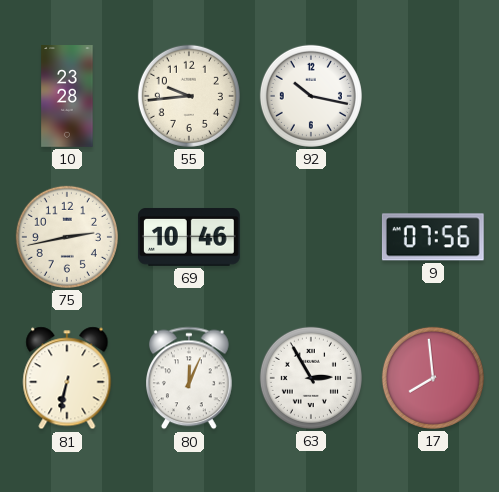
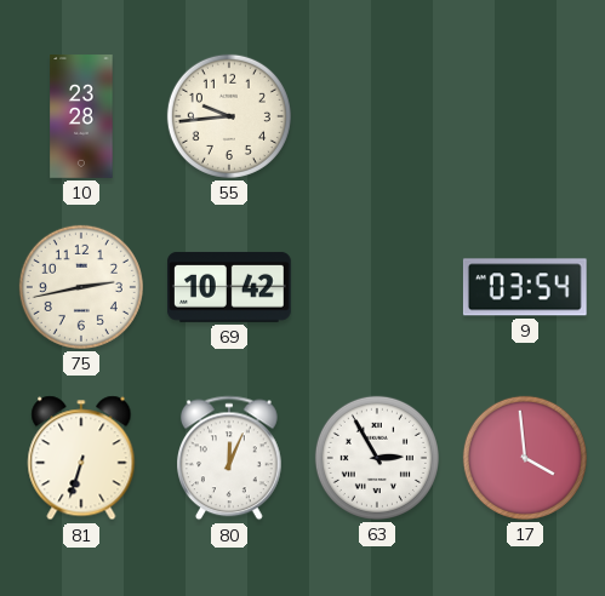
92: 10:17 -> none
69: 10:46 -> 10:42
9: 07:56 -> 03:54
81: 6:32 -> 6:33
17: 7:59 -> 3:59
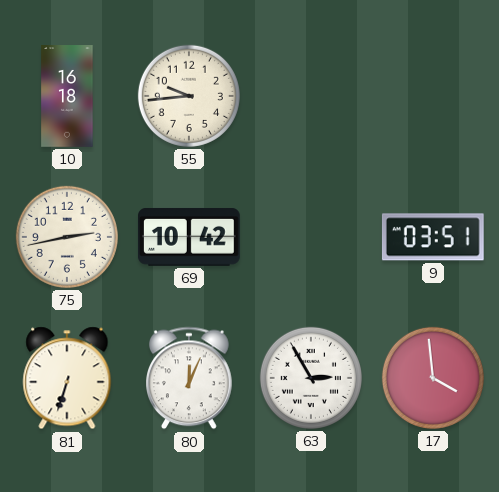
10: 23:28 -> 16:18
9: 03:54 -> 03:51
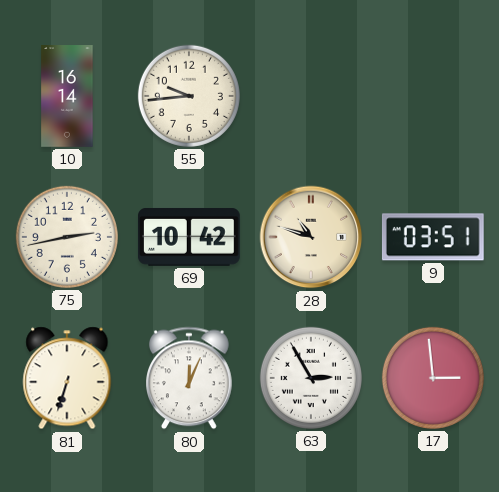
10: 16:18 -> 16:14
28: none -> 10:48
17: 3:59 -> 2:59
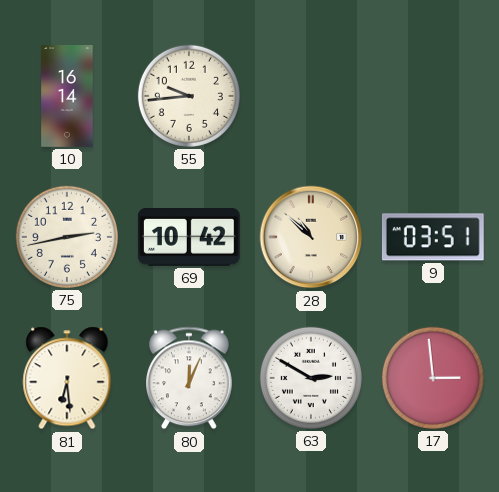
28: 10:48 -> 10:52
81: 6:33 -> 6:29
63: 2:55 -> 2:50
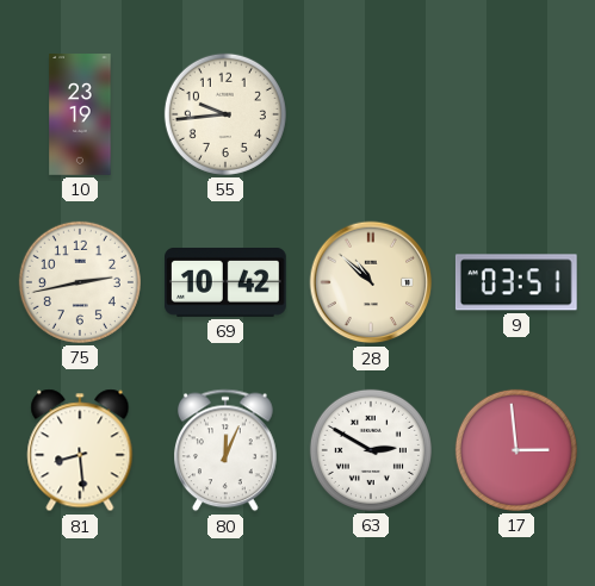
10: 16:14 -> 23:19
81: 6:29 -> 8:29
